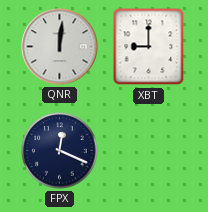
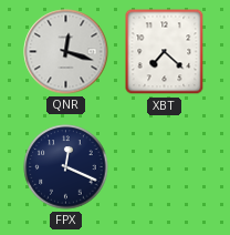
QNR: 12:01 -> 12:18
XBT: 9:00 -> 7:22
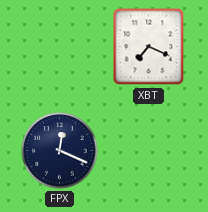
QNR: 12:18 -> none
XBT: 7:22 -> 7:19
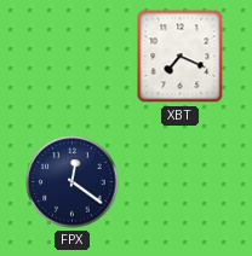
FPX: 12:19 -> 12:21
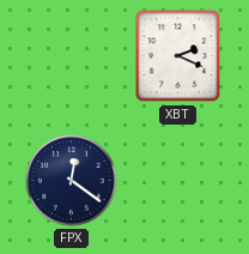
XBT: 7:19 -> 2:19
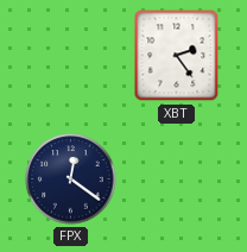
XBT: 2:19 -> 2:24
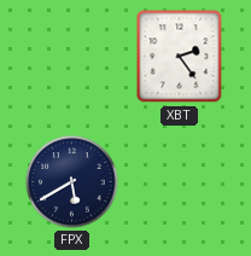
FPX: 12:21 -> 5:40
